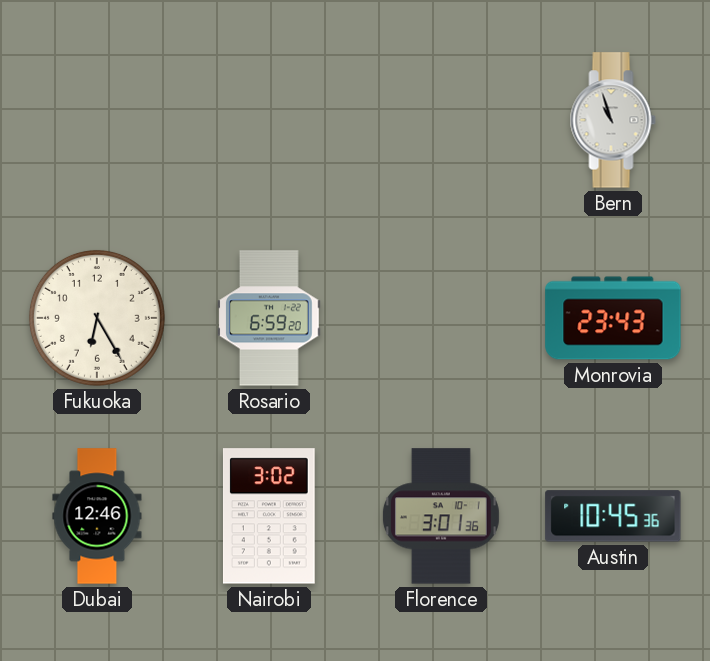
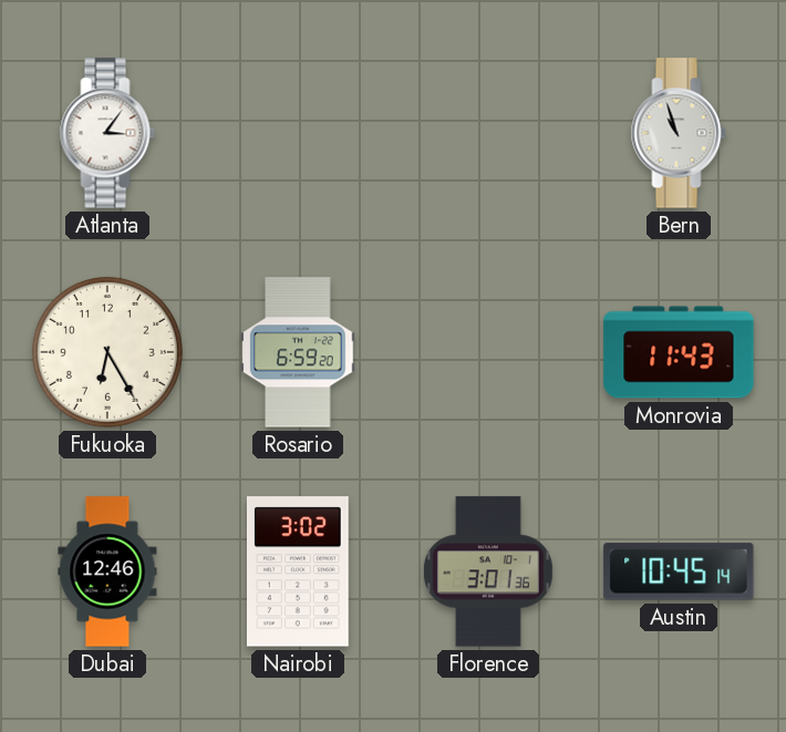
Atlanta: none -> 3:06
Monrovia: 23:43 -> 11:43
Austin: 10:45:36 -> 10:45:14
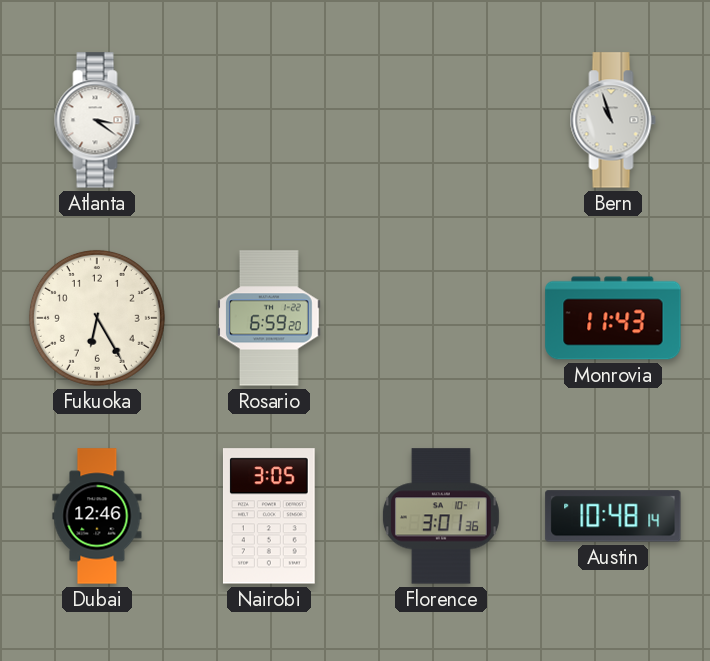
Atlanta: 3:06 -> 3:21
Nairobi: 3:02 -> 3:05
Austin: 10:45 -> 10:48
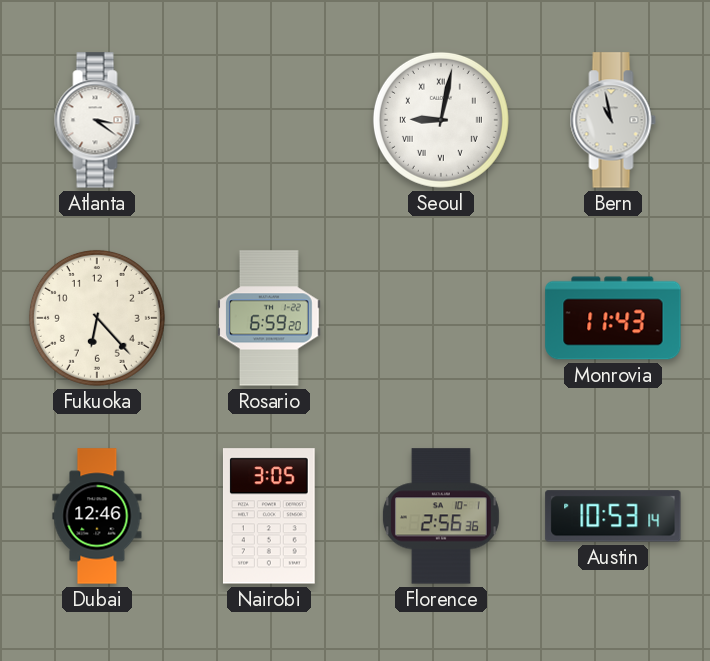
Seoul: none -> 9:02
Bern: 10:57 -> 10:58
Fukuoka: 6:25 -> 6:23
Florence: 3:01 -> 2:56
Austin: 10:48 -> 10:53
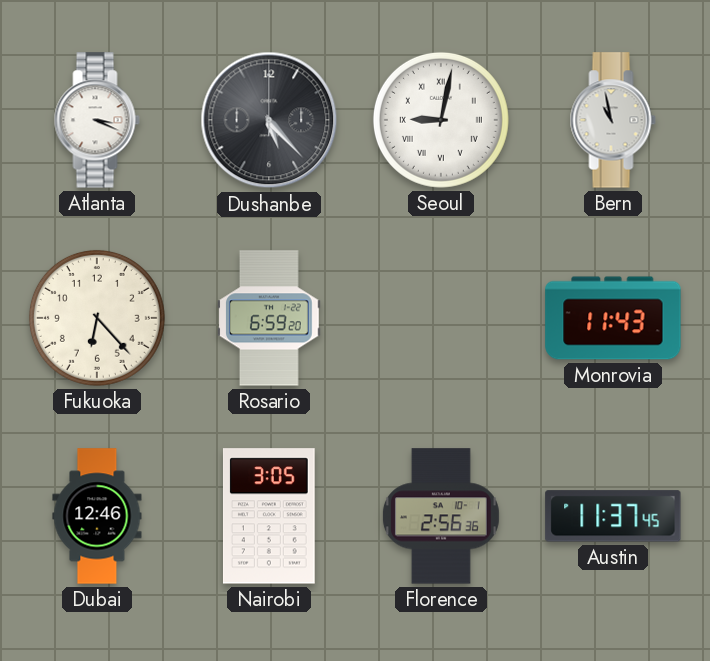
Atlanta: 3:21 -> 3:19
Dushanbe: none -> 5:23
Austin: 10:53 -> 11:37
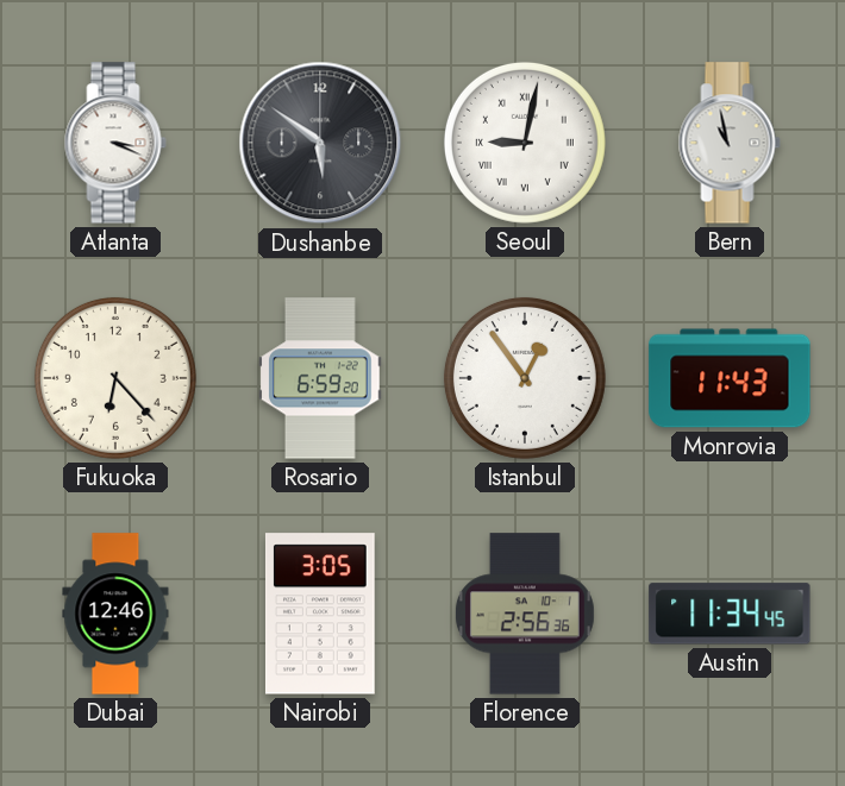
Dushanbe: 5:23 -> 5:51
Istanbul: none -> 12:54
Austin: 11:37 -> 11:34
